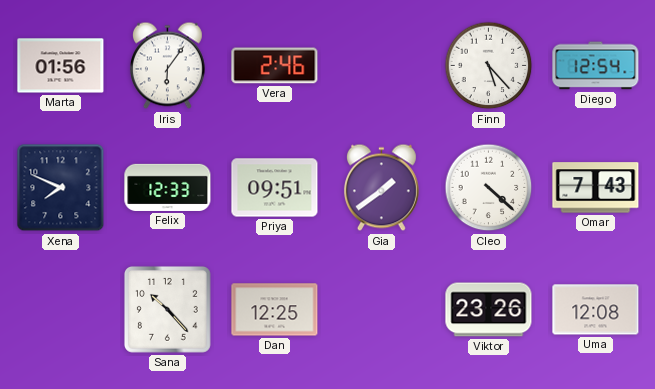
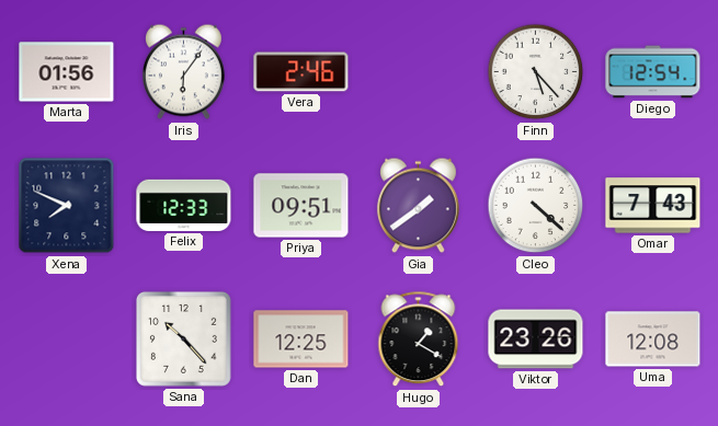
Hugo: none -> 1:20
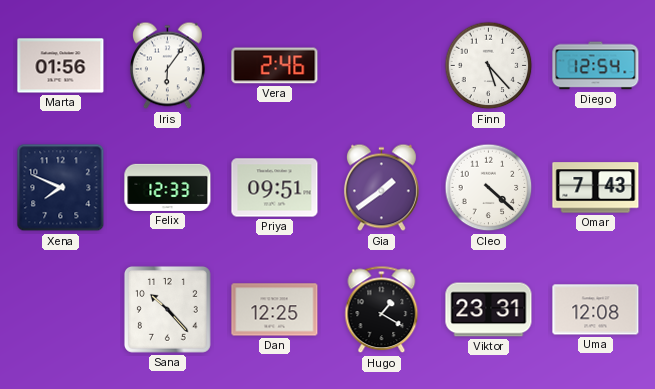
Viktor: 23:26 -> 23:31
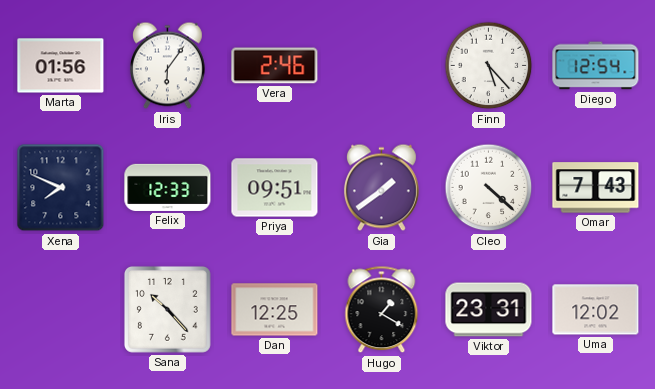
Uma: 12:08 -> 12:02
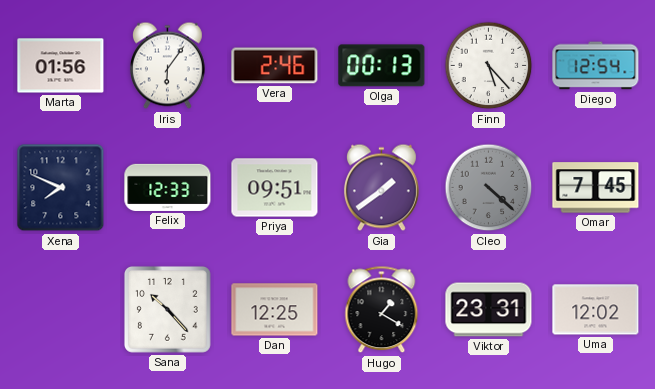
Olga: none -> 00:13
Cleo dial: white -> grey
Omar: 7:43 -> 7:45
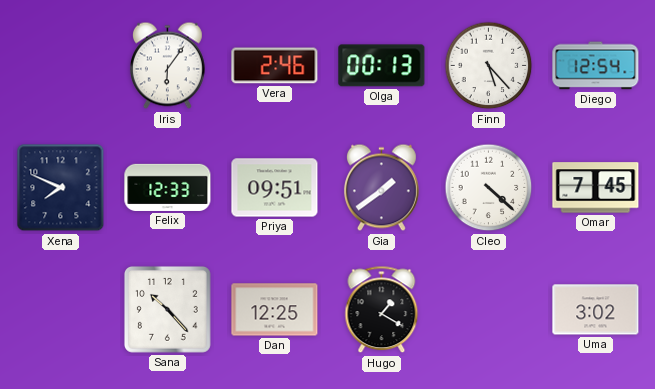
Marta: 01:56 -> none
Cleo dial: grey -> white
Viktor: 23:31 -> none
Uma: 12:02 -> 3:02
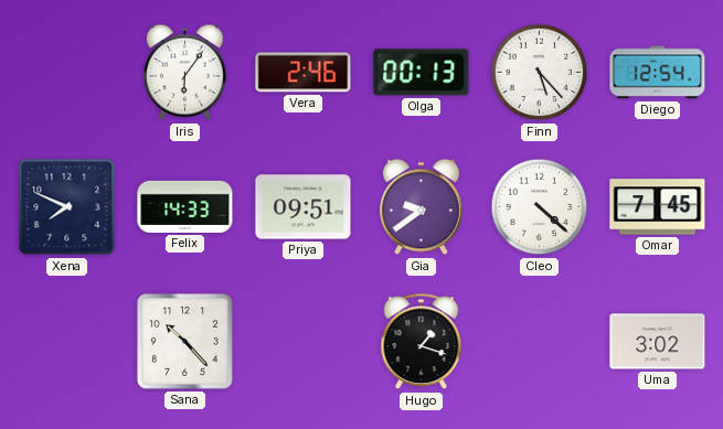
Felix: 12:33 -> 14:33
Gia: 1:39 -> 9:39
Dan: 12:25 -> none
Hugo: 1:20 -> 1:18
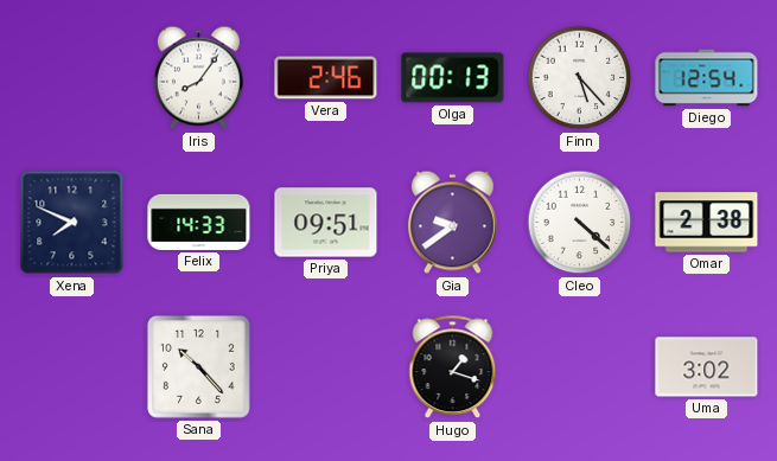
Iris: 6:06 -> 8:06
Omar: 7:45 -> 2:38
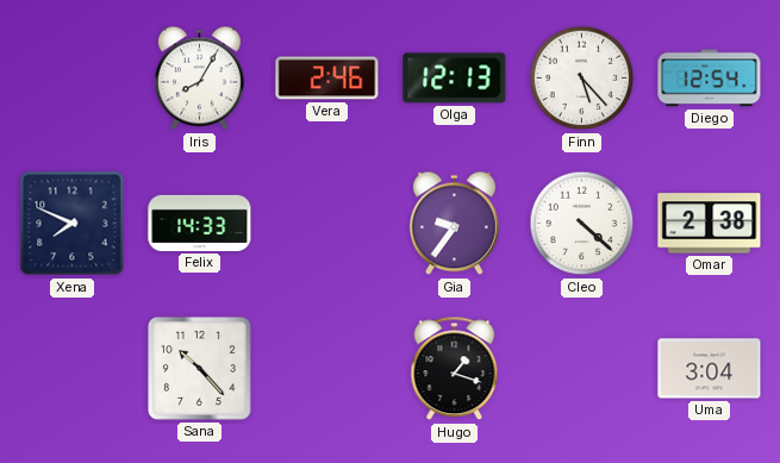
Iris: 8:06 -> 8:05
Olga: 00:13 -> 12:13
Priya: 09:51 -> none
Gia: 9:39 -> 9:36
Uma: 3:02 -> 3:04
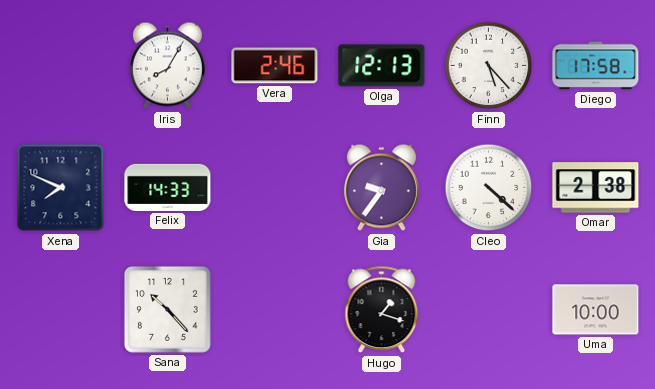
Diego: 12:54 -> 17:58
Uma: 3:04 -> 10:00
